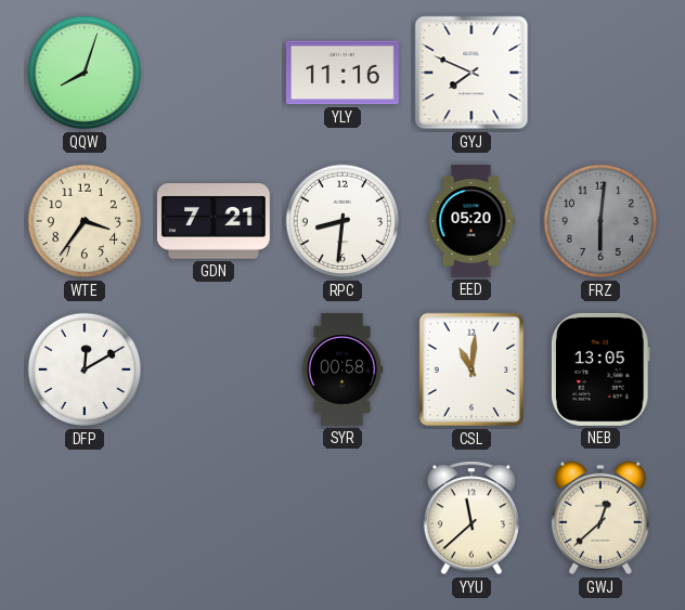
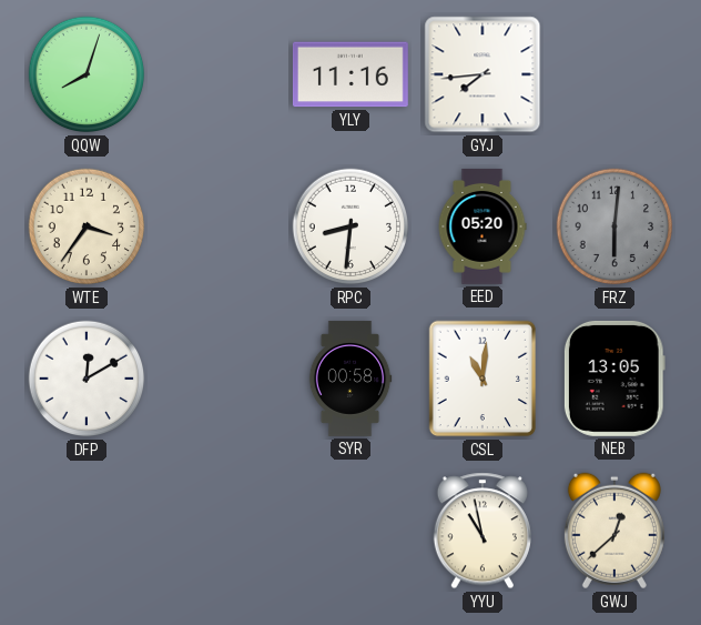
GYJ: 7:49 -> 7:44
GDN: 7:21 -> none
YYU: 11:38 -> 10:58
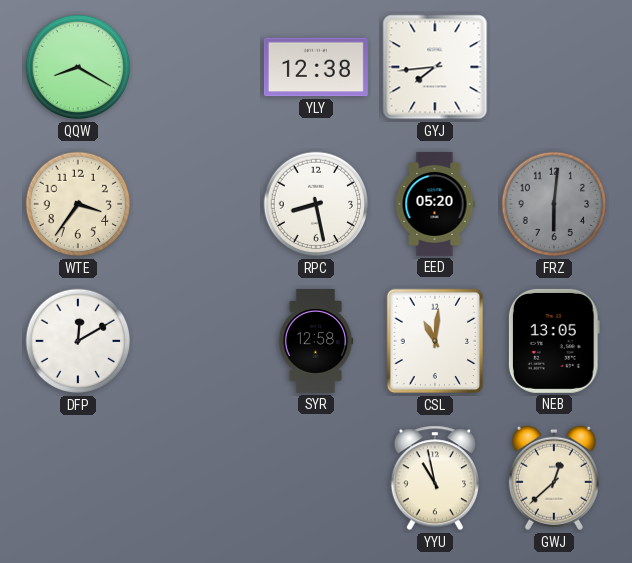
QQW: 8:03 -> 8:20
YLY: 11:16 -> 12:38
RPC: 8:31 -> 8:28
SYR: 00:58 -> 12:58
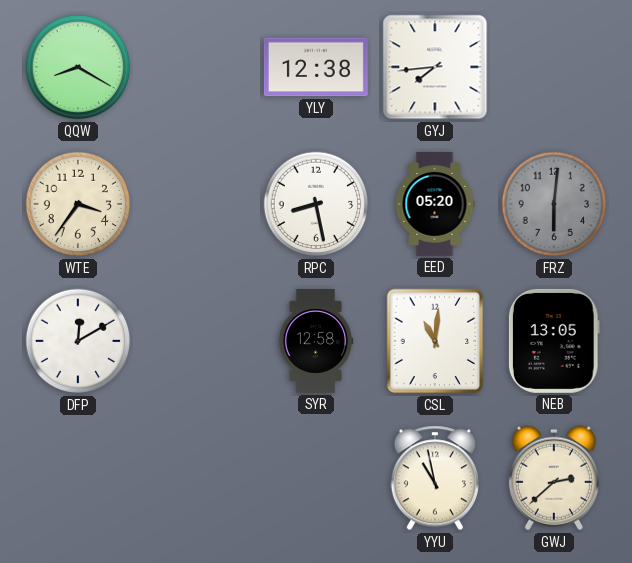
GWJ: 12:38 -> 2:38
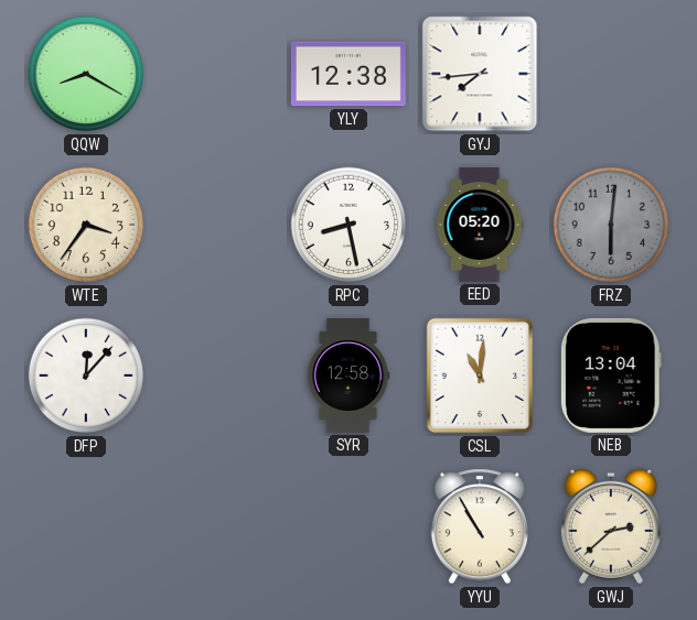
DFP: 12:10 -> 12:07
NEB: 13:05 -> 13:04
YYU: 10:58 -> 10:55
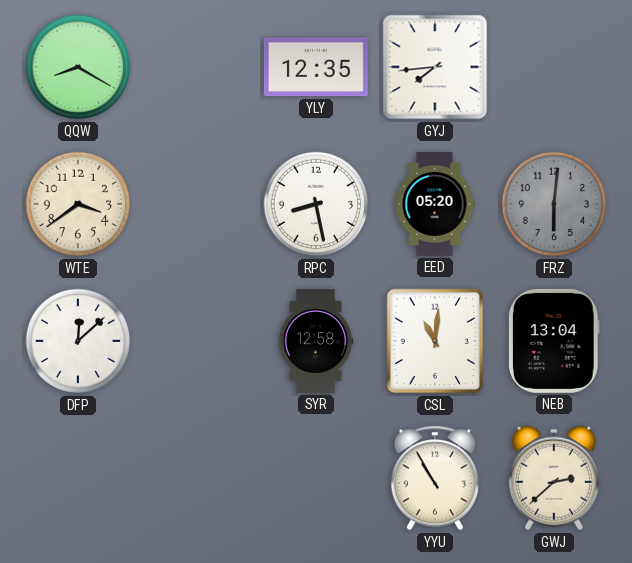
YLY: 12:38 -> 12:35
WTE: 3:36 -> 3:39
DFP: 12:07 -> 12:08
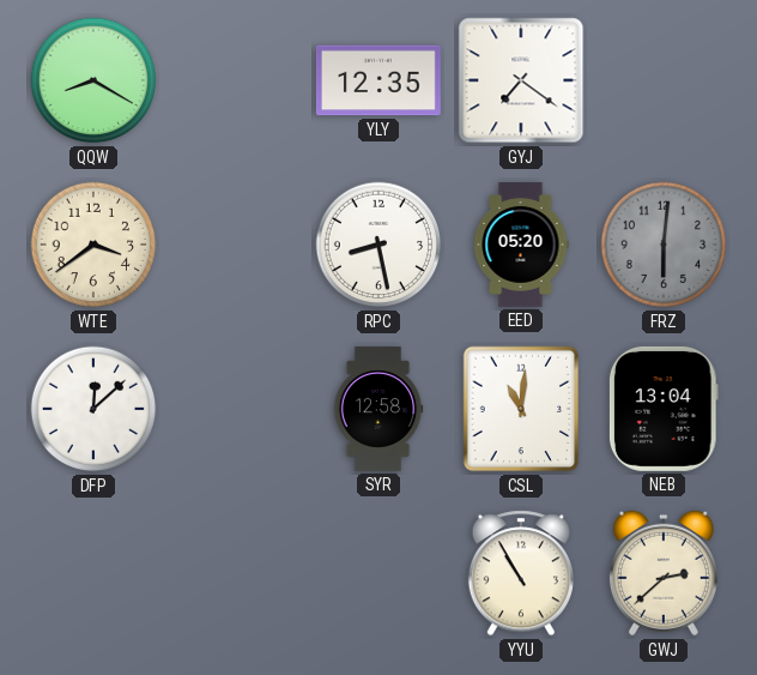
GYJ: 7:44 -> 7:21
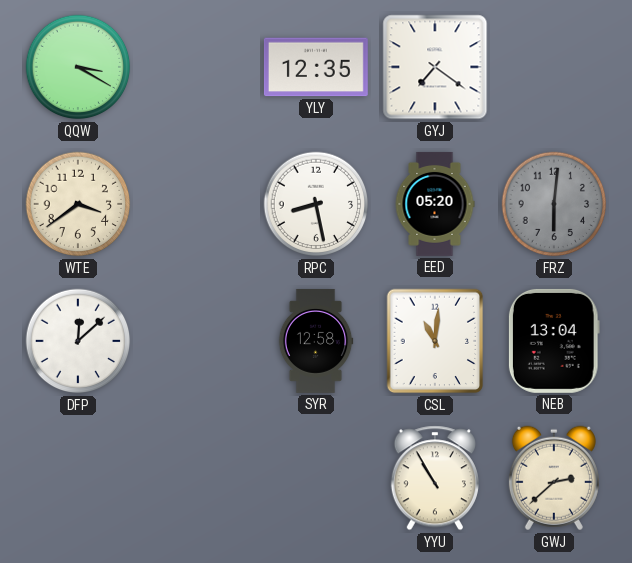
QQW: 8:20 -> 3:20
